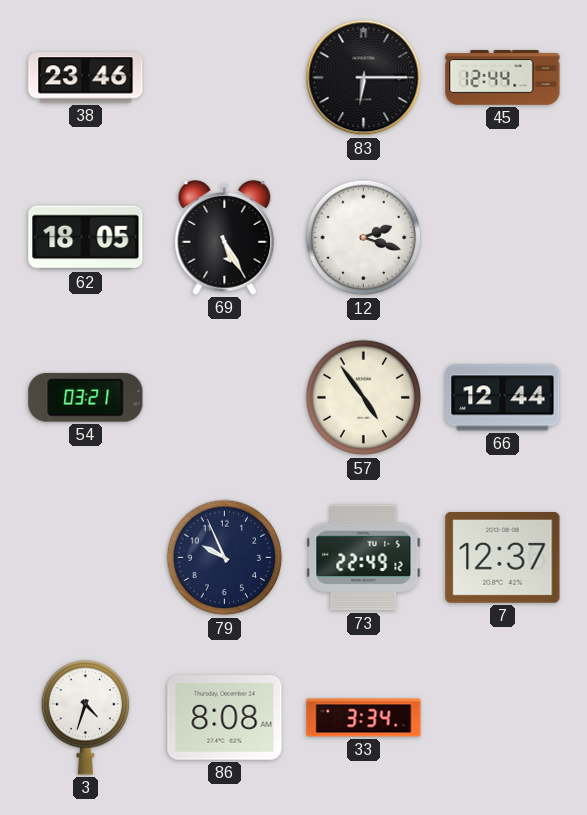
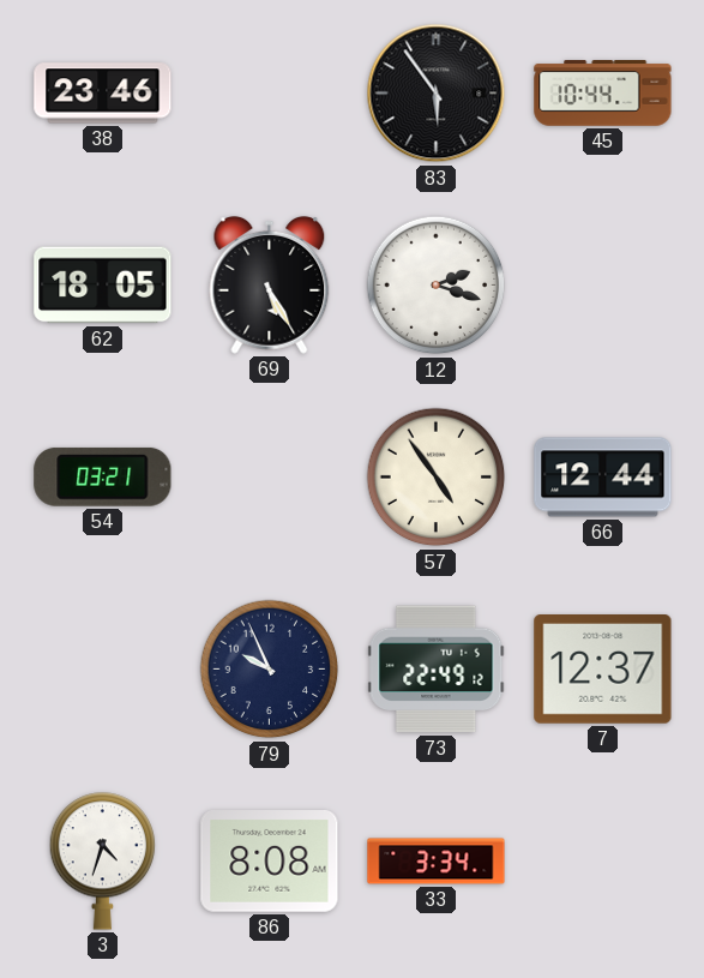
83: 6:15 -> 5:54
45: 12:44 -> 10:44
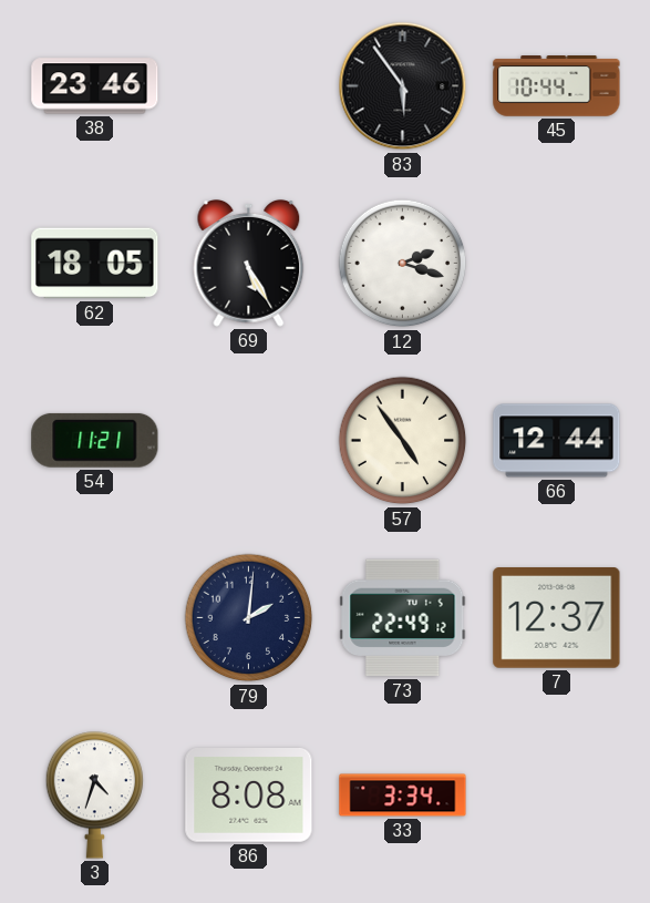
54: 03:21 -> 11:21
79: 9:56 -> 2:01
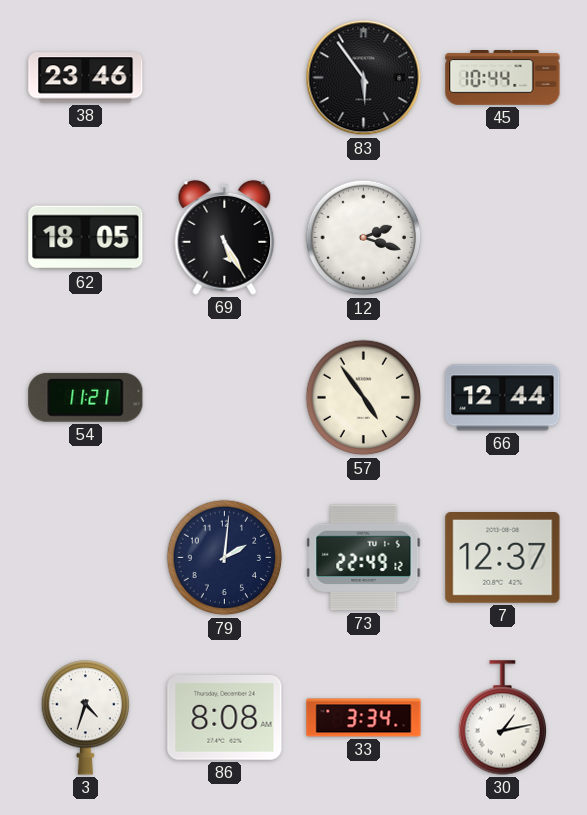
30: none -> 1:13
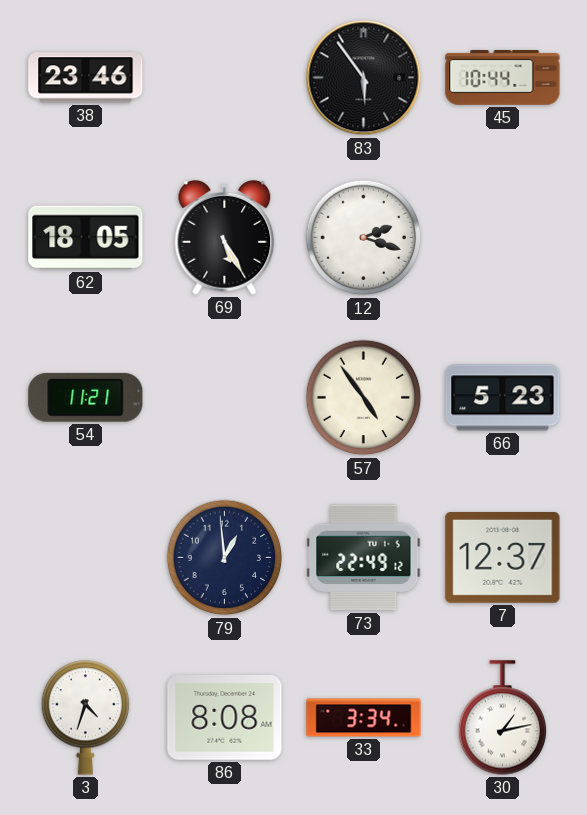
66: 12:44 -> 5:23
79: 2:01 -> 12:59
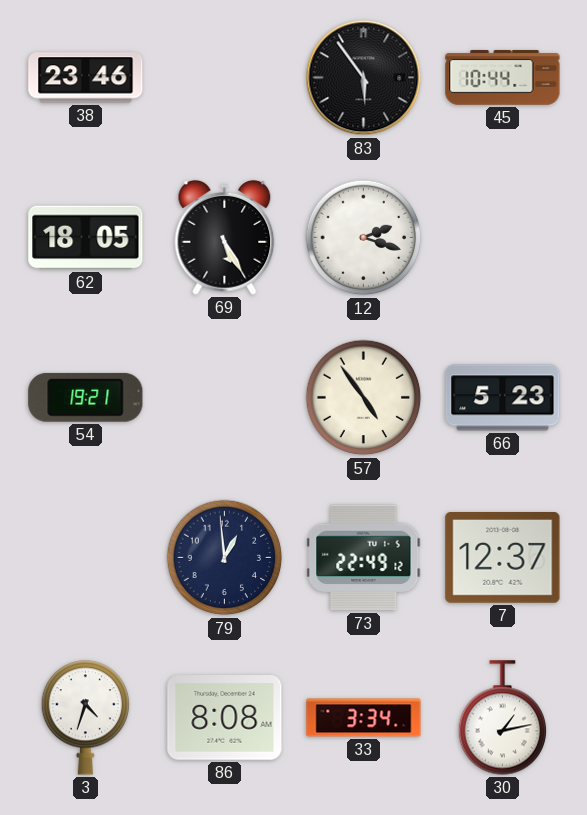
54: 11:21 -> 19:21
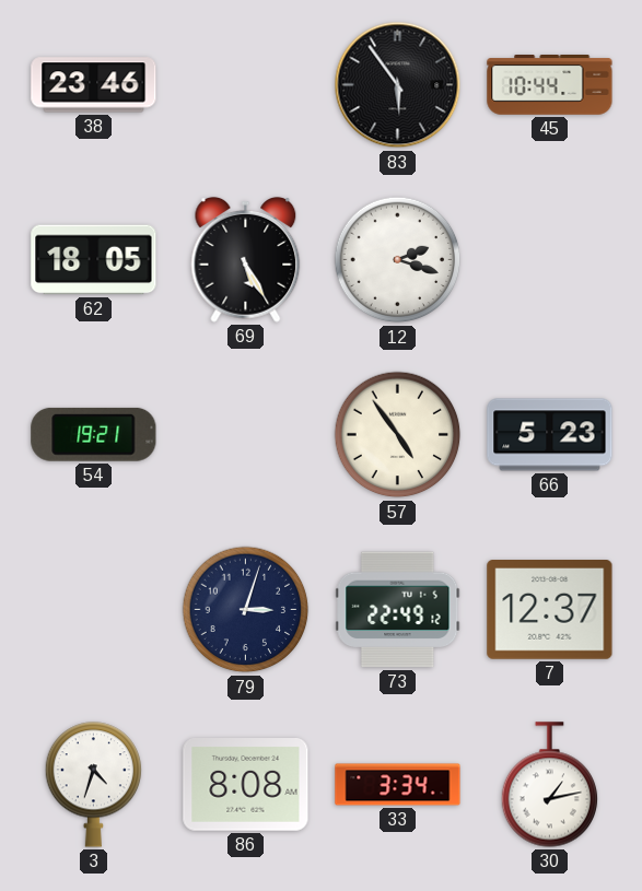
79: 12:59 -> 3:03
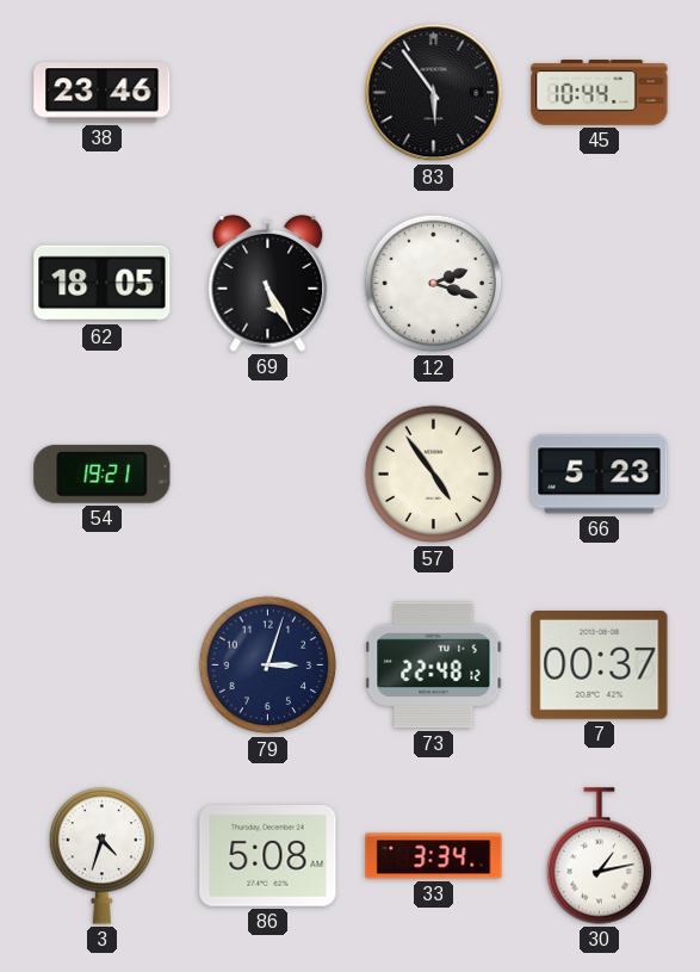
73: 22:49 -> 22:48
7: 12:37 -> 00:37
86: 8:08 -> 5:08
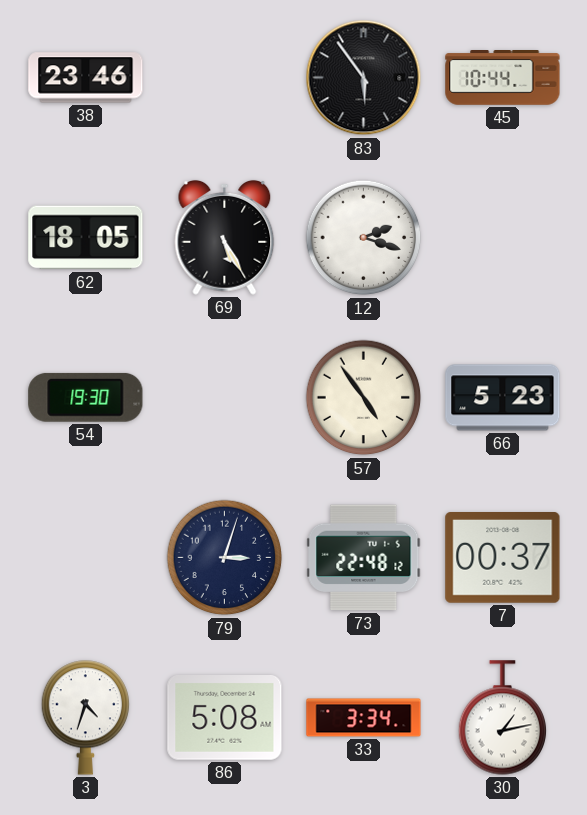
54: 19:21 -> 19:30
